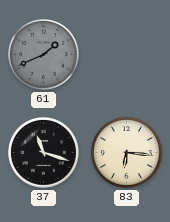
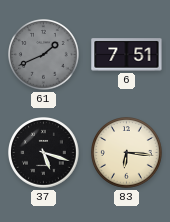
6: none -> 7:51
37: 11:18 -> 5:18
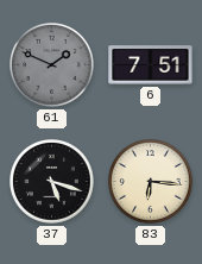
61: 1:41 -> 1:49
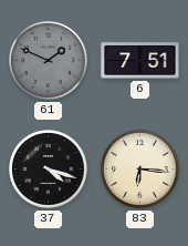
37: 5:18 -> 4:18
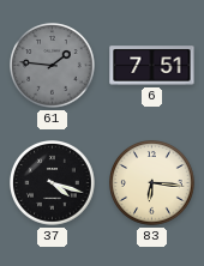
61: 1:49 -> 1:46
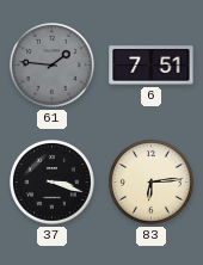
37: 4:18 -> 3:18
83: 6:16 -> 6:14
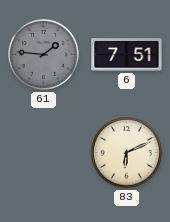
37: 3:18 -> none
83: 6:14 -> 6:11
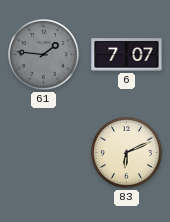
6: 7:51 -> 7:07
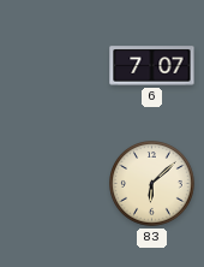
61: 1:46 -> none
83: 6:11 -> 6:08
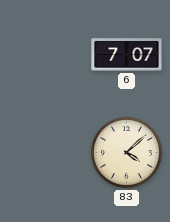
83: 6:08 -> 4:08
